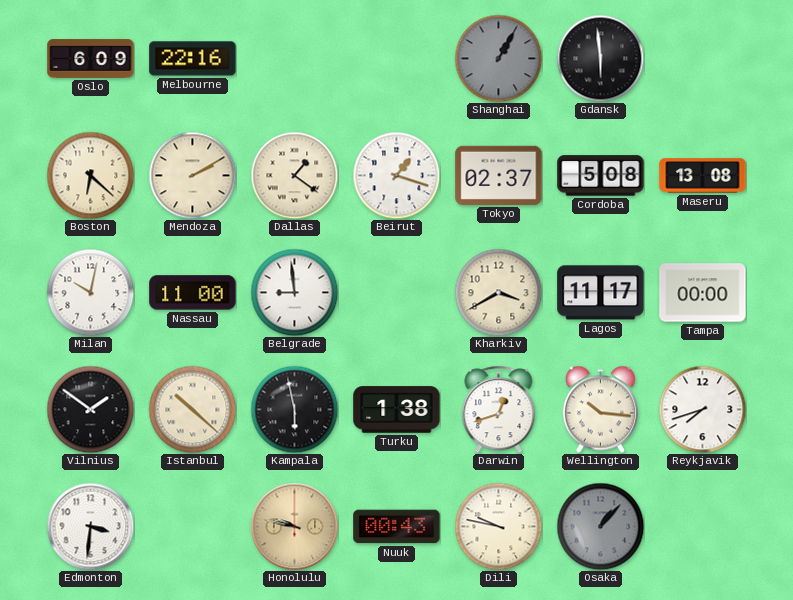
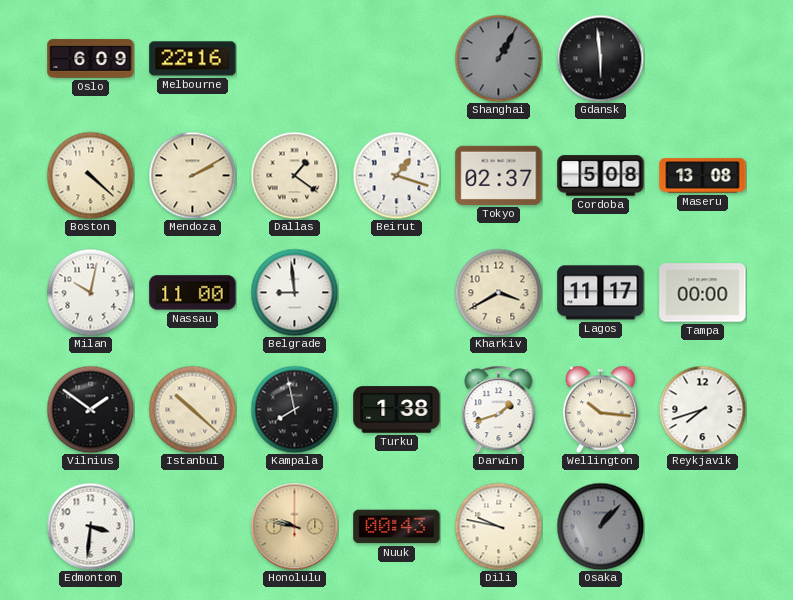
Boston: 6:22 -> 4:22
Kampala: 5:58 -> 7:58
Darwin: 12:42 -> 1:42
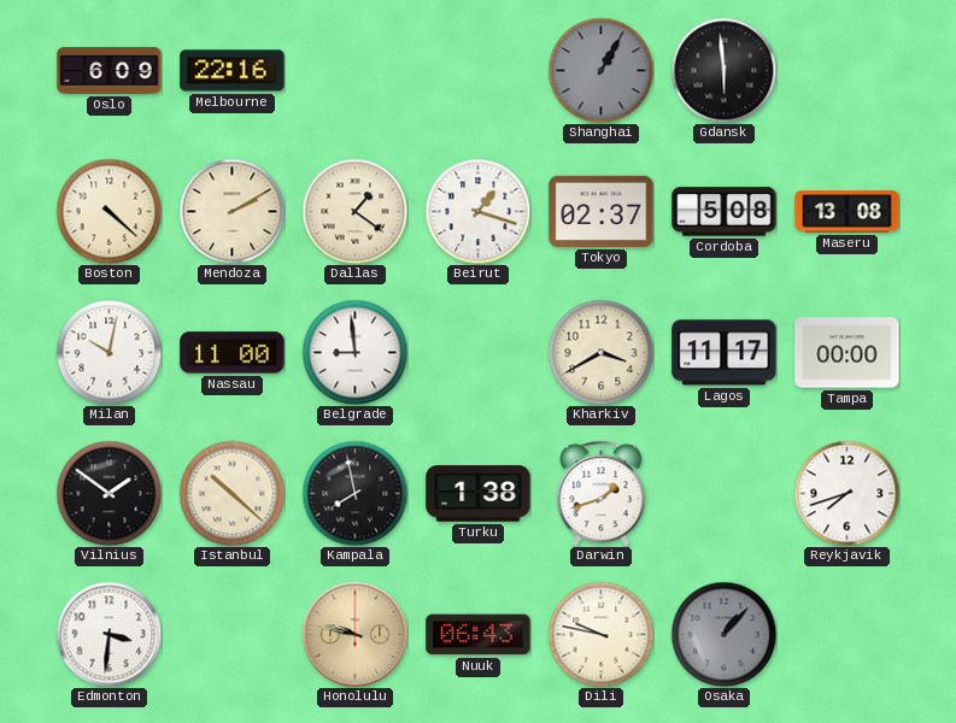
Wellington: 10:16 -> none
Nuuk: 00:43 -> 06:43
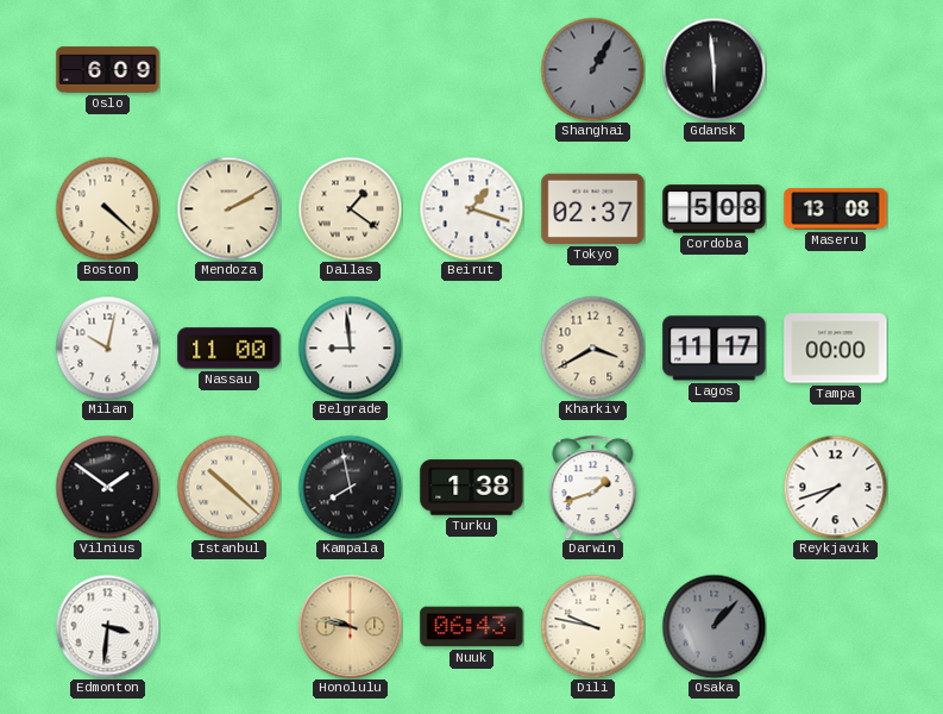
Melbourne: 22:16 -> none
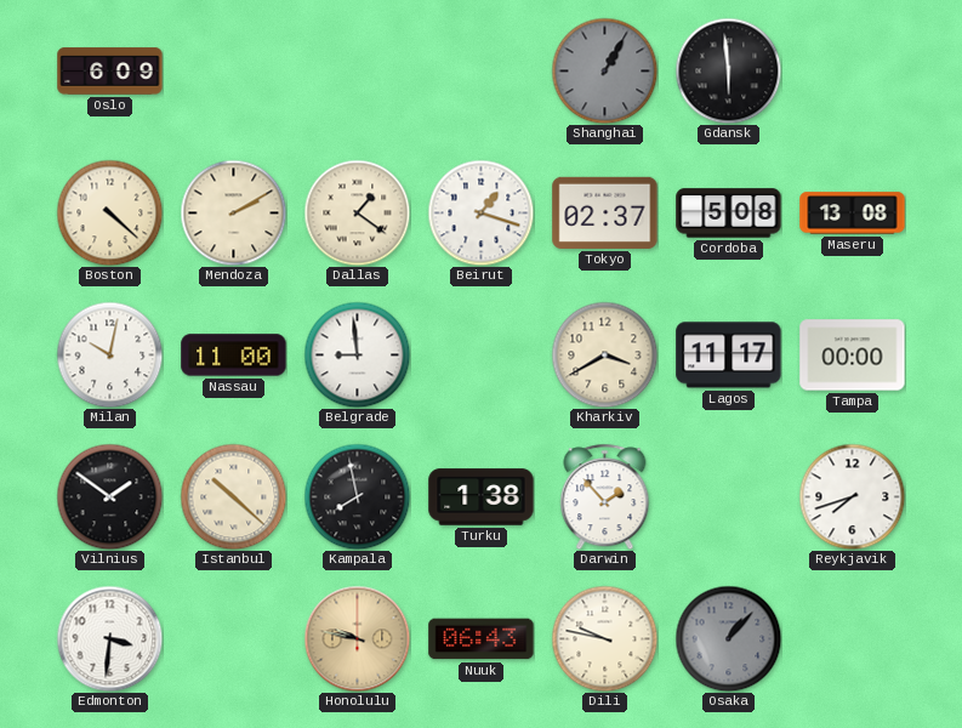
Darwin: 1:42 -> 1:53
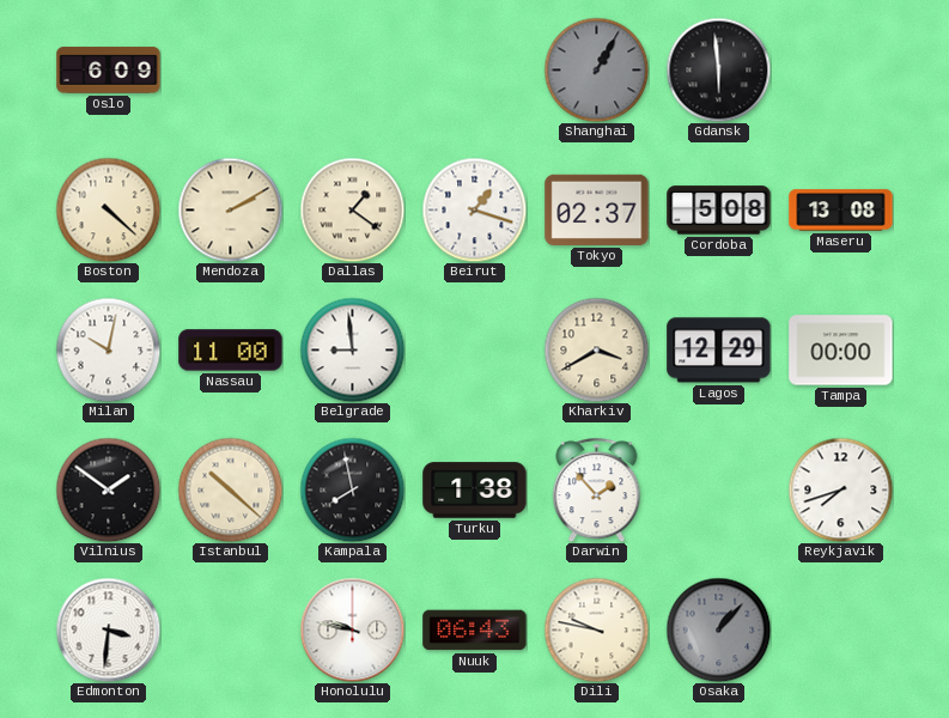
Lagos: 11:17 -> 12:29
Honolulu dial: champagne -> white
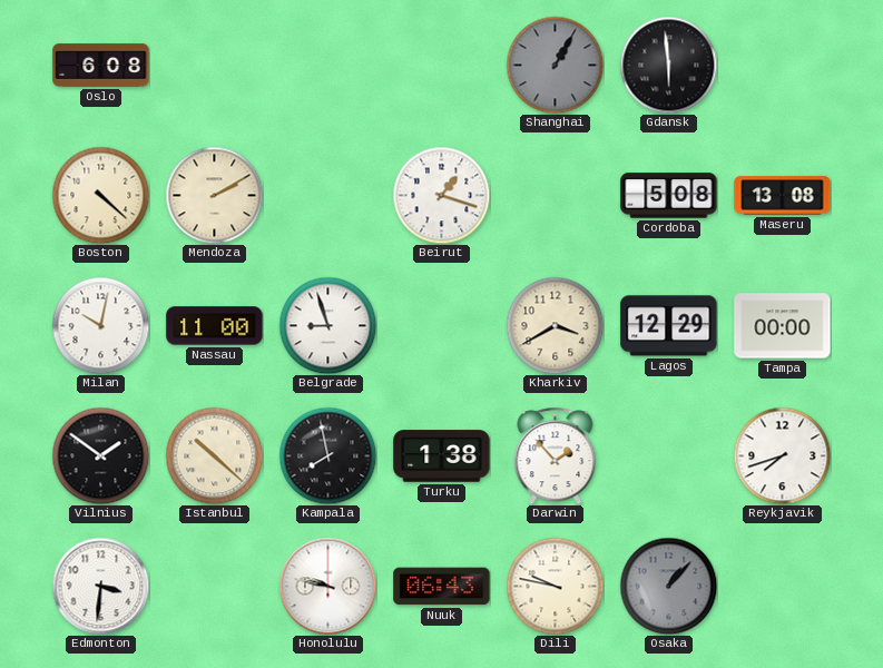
Oslo: 6:09 -> 6:08
Dallas: 1:21 -> none
Tokyo: 02:37 -> none
Belgrade: 8:59 -> 8:57
